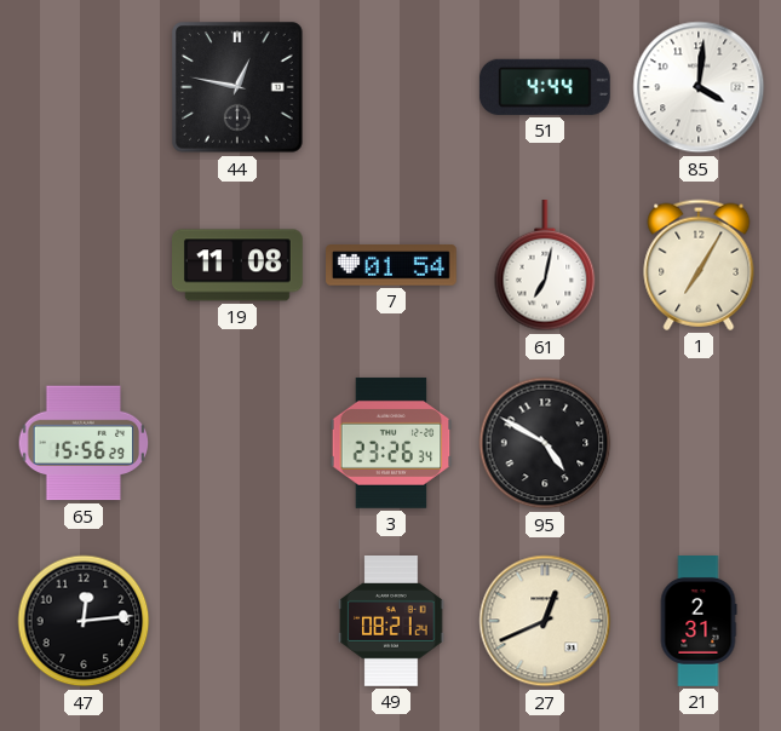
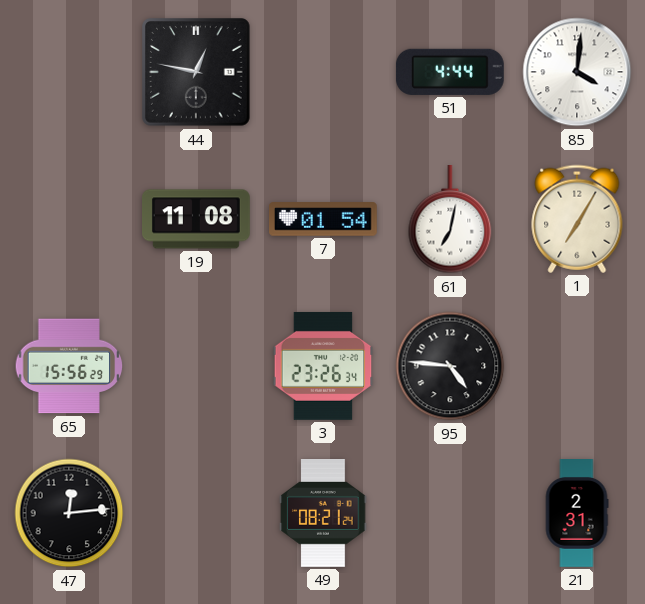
95: 4:50 -> 4:46
27: 12:41 -> none
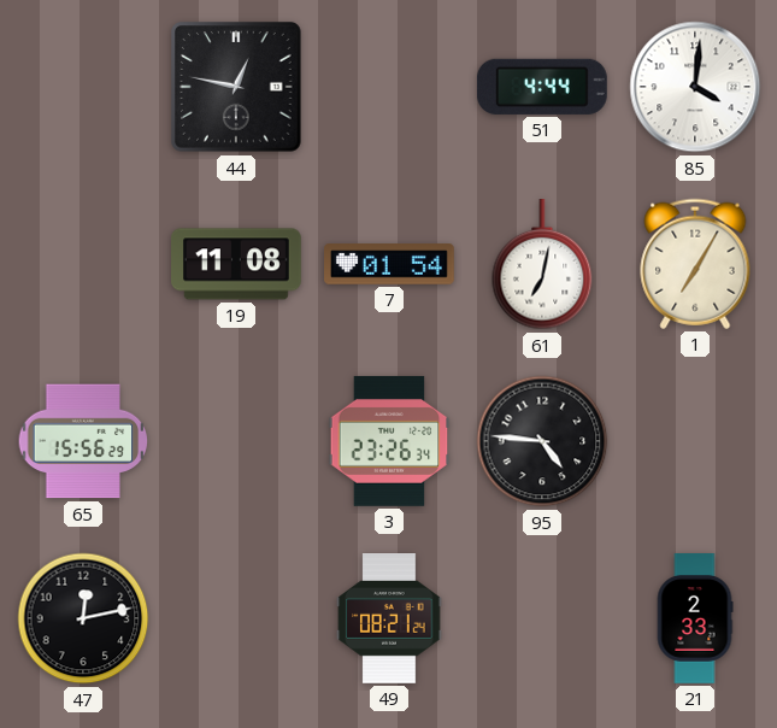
47: 12:14 -> 12:13
21: 2:31 -> 2:33
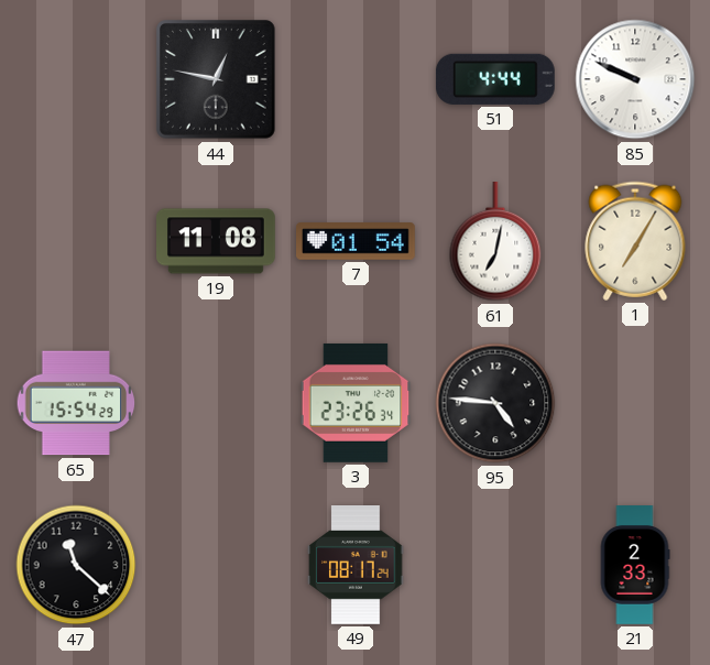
85: 4:01 -> 9:49
65: 15:56 -> 15:54
47: 12:13 -> 11:22
49: 08:21 -> 08:17
